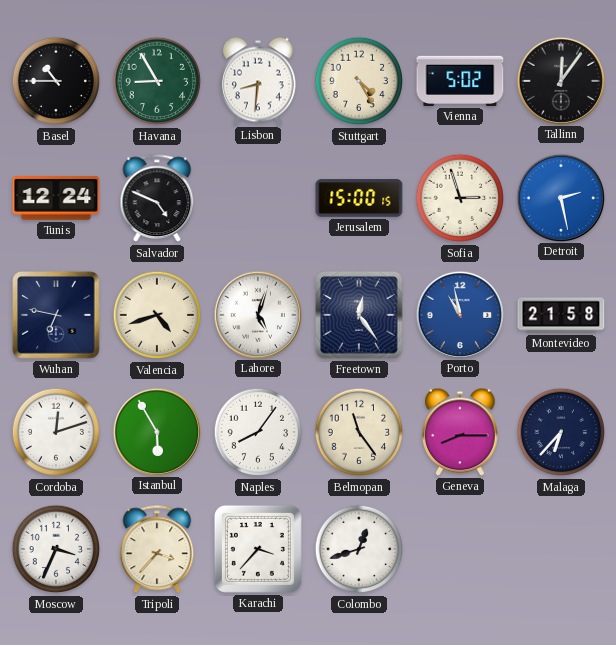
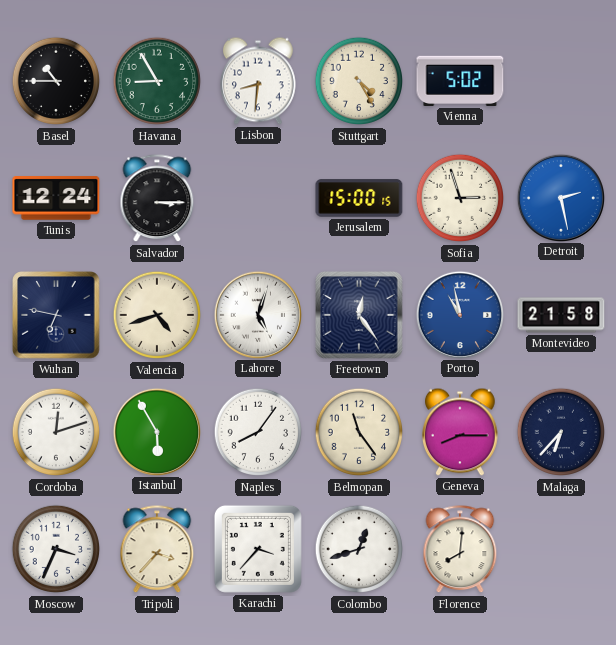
Tallinn: 12:06 -> none
Salvador: 4:49 -> 3:15
Florence: none -> 8:01
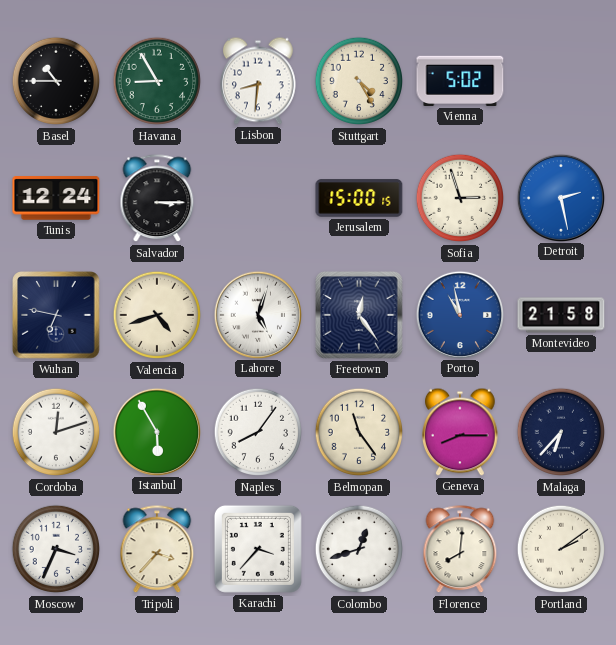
Portland: none -> 2:09
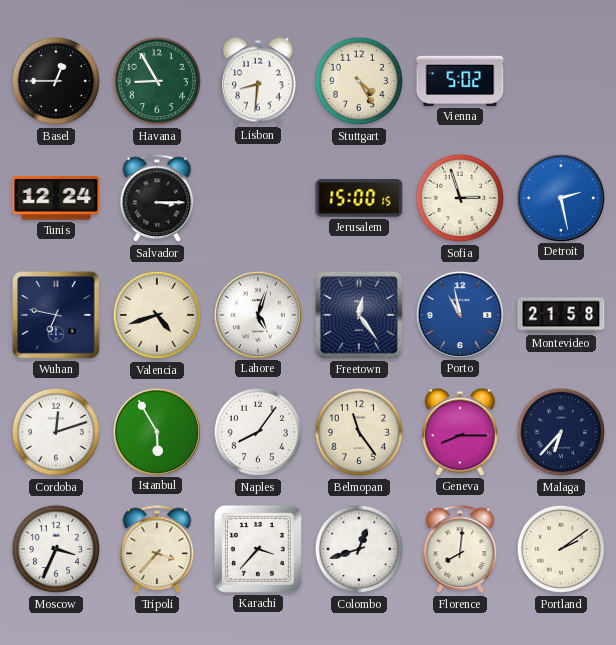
Basel: 10:45 -> 12:45
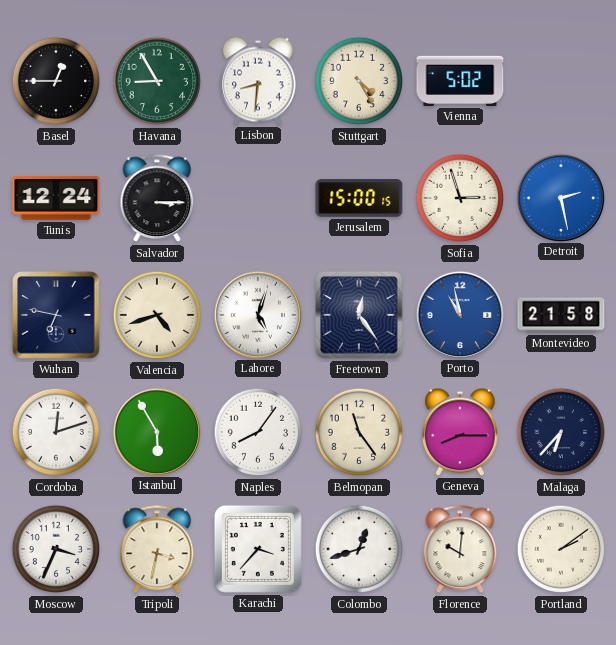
Tripoli: 3:37 -> 3:32
Florence: 8:01 -> 10:01
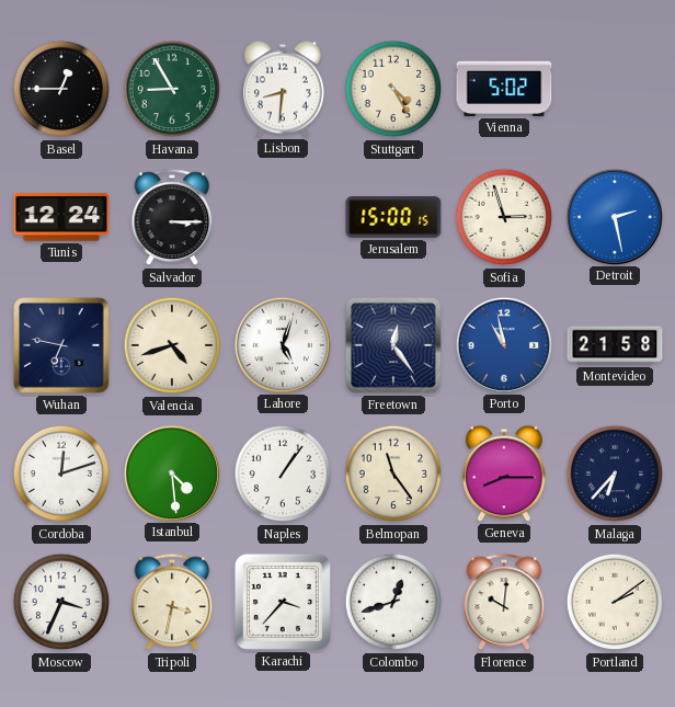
Istanbul: 5:55 -> 4:29
Naples: 8:06 -> 1:06
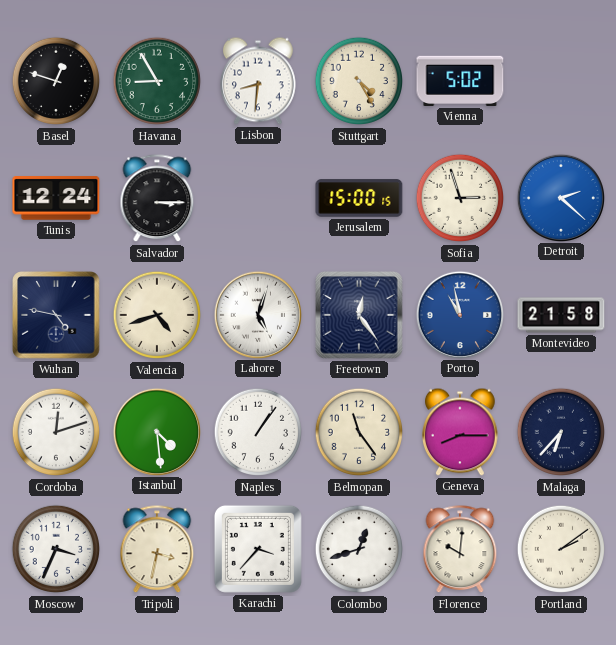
Basel: 12:45 -> 12:48
Detroit: 2:28 -> 2:22
Wuhan: 6:47 -> 4:47
